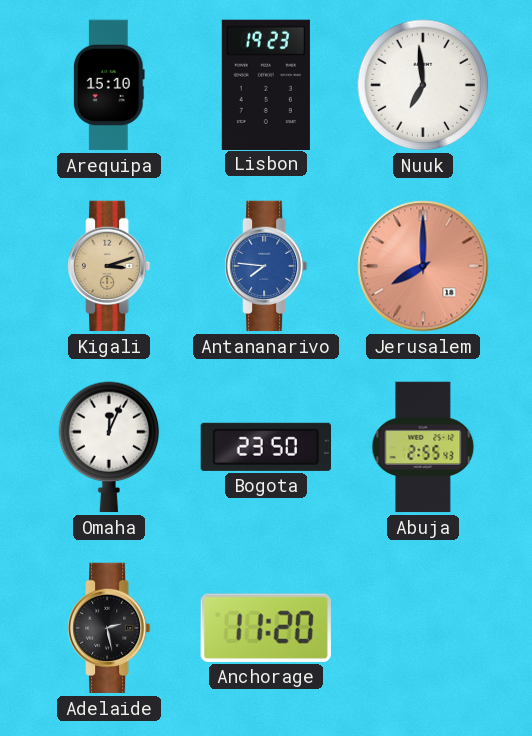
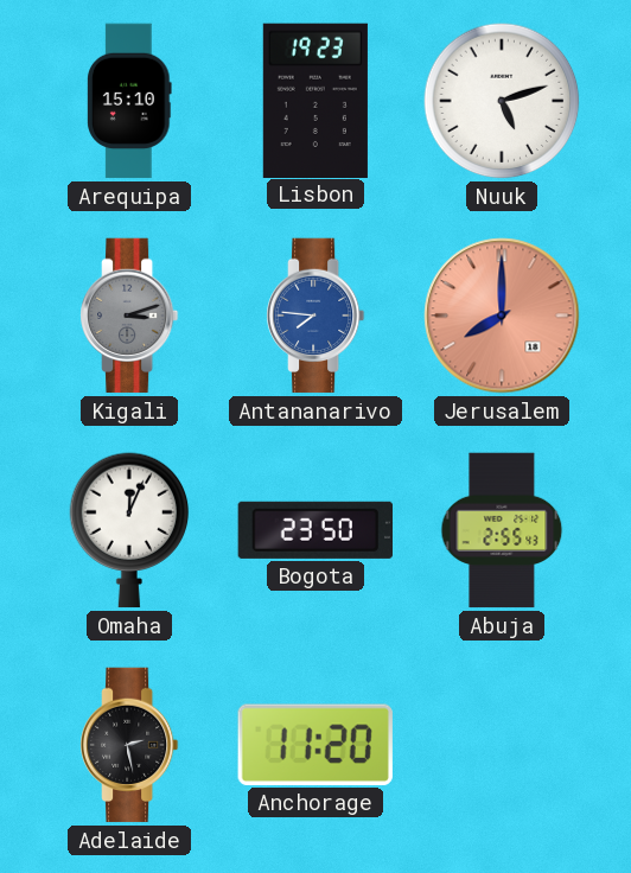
Nuuk: 6:59 -> 5:12
Kigali dial: champagne -> grey
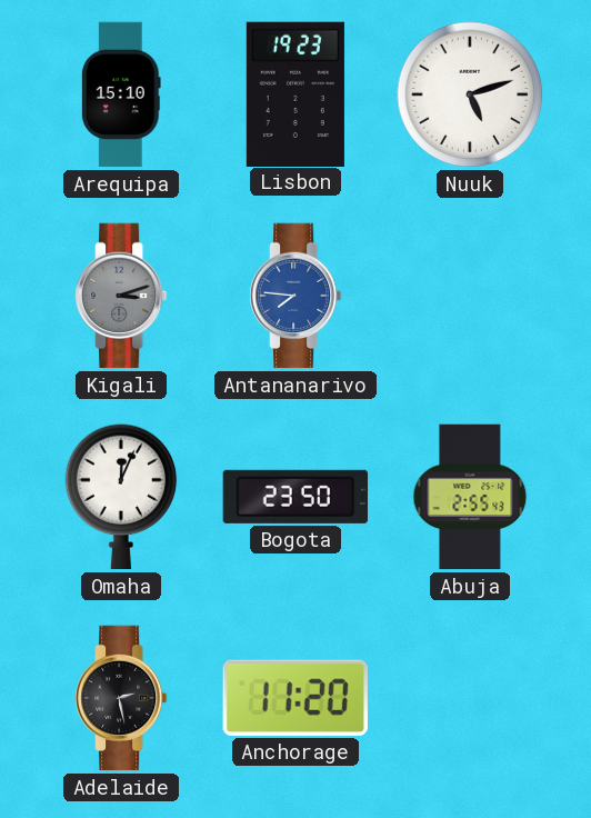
Jerusalem: 8:00 -> none
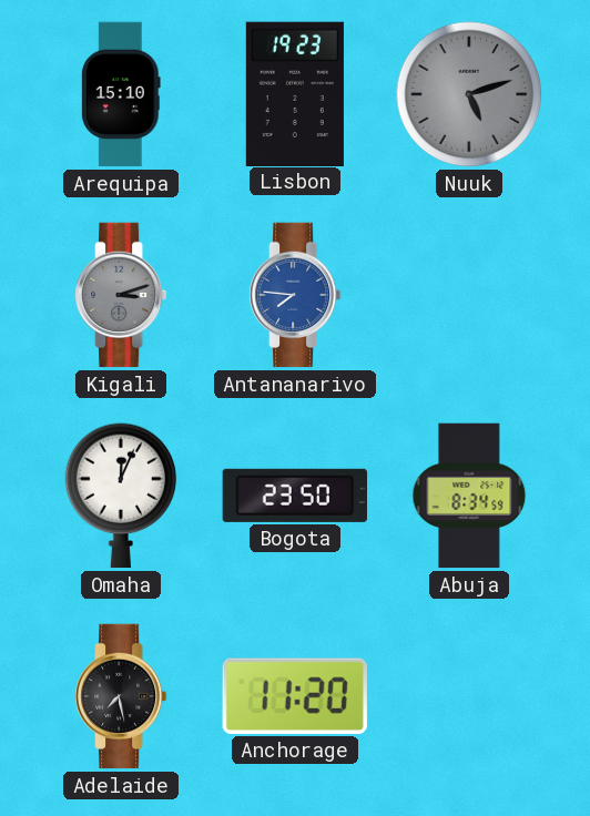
Nuuk dial: white -> grey
Abuja: 2:55 -> 8:34
Adelaide: 2:28 -> 7:28
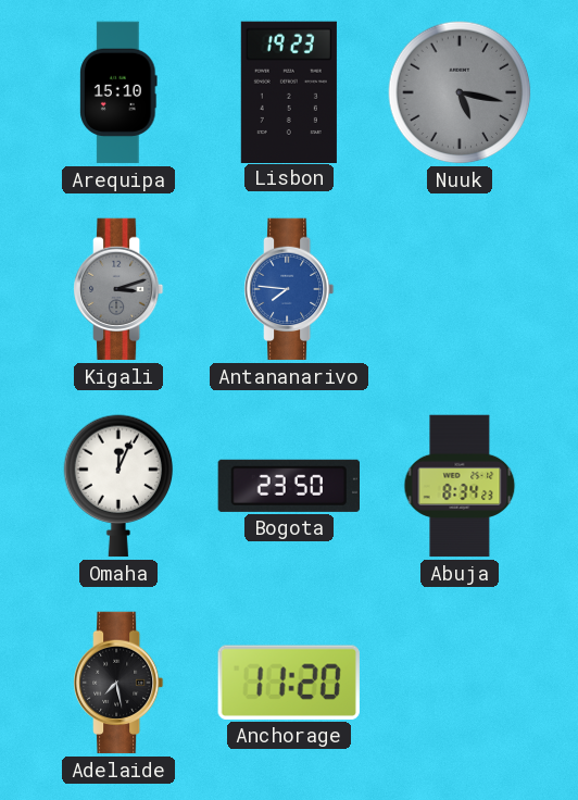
Nuuk: 5:12 -> 5:17
Abuja: 8:34:59 -> 8:34:23
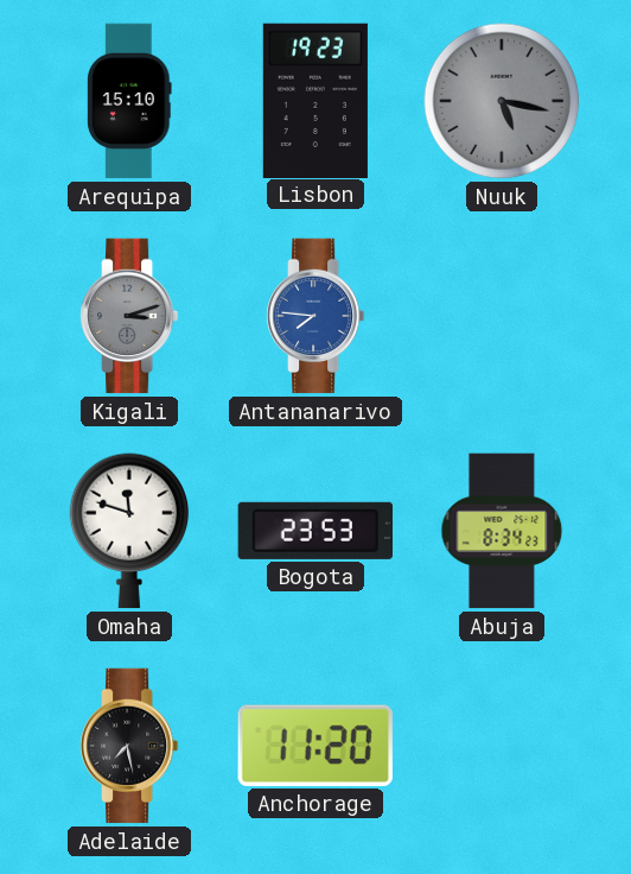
Omaha: 12:04 -> 11:48
Bogota: 23:50 -> 23:53
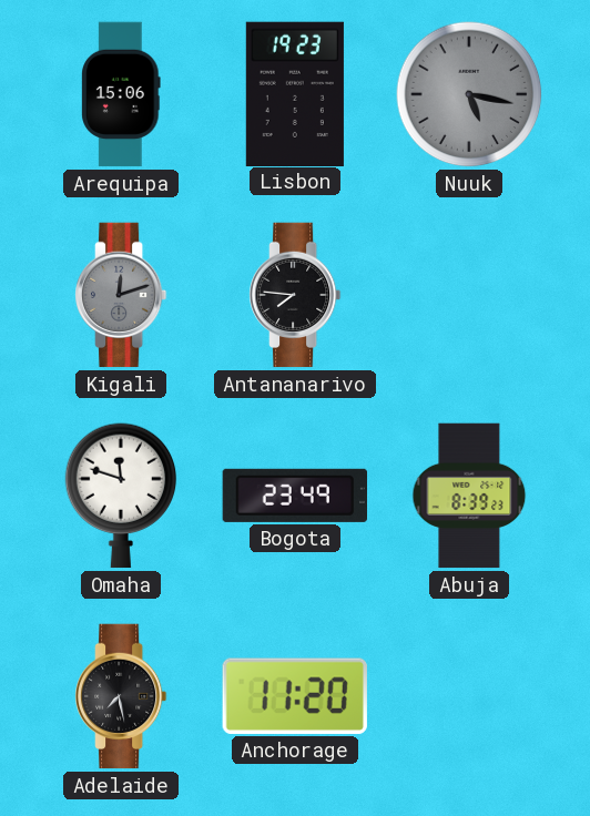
Arequipa: 15:10 -> 15:06
Kigali: 3:12 -> 12:12
Antananarivo dial: blue -> black
Bogota: 23:53 -> 23:49
Abuja: 8:34 -> 8:39
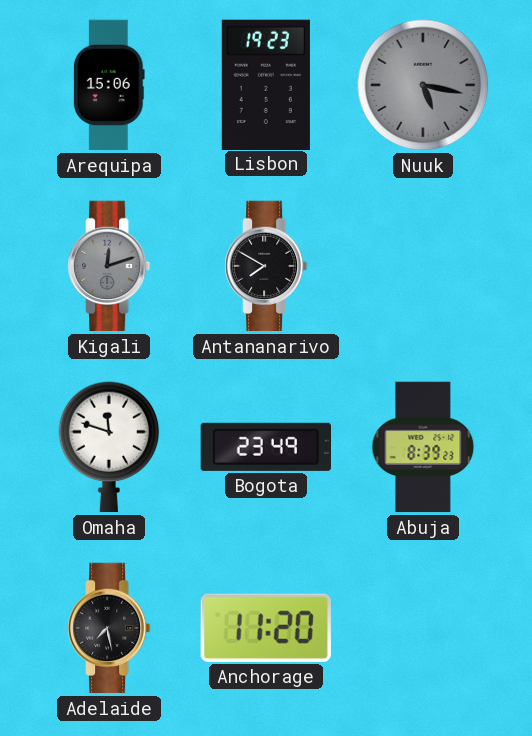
Antananarivo: 7:46 -> 7:50
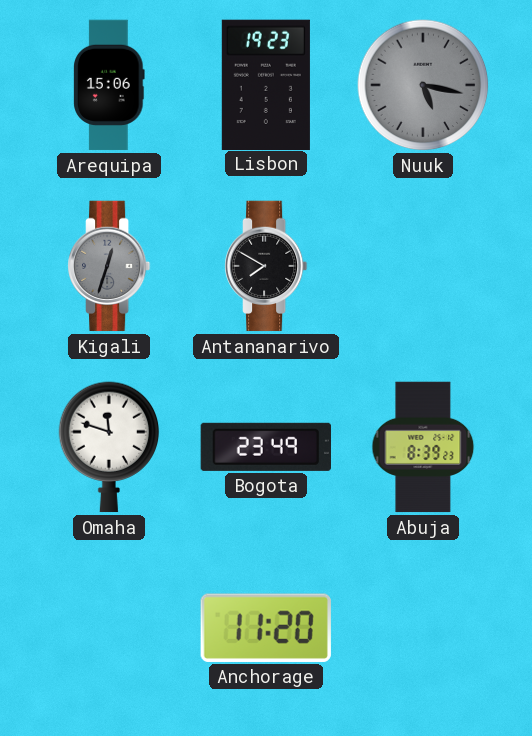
Kigali: 12:12 -> 12:33
Adelaide: 7:28 -> none
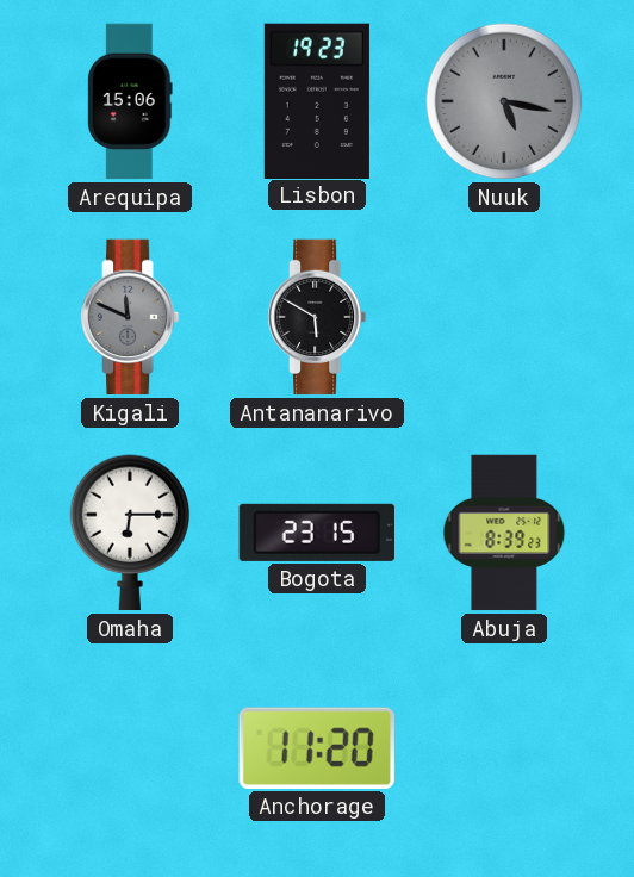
Kigali: 12:33 -> 11:49
Antananarivo: 7:50 -> 5:50
Omaha: 11:48 -> 6:15
Bogota: 23:49 -> 23:15
